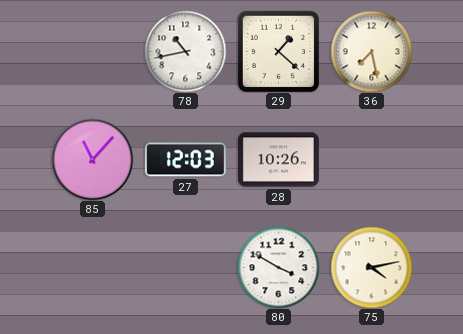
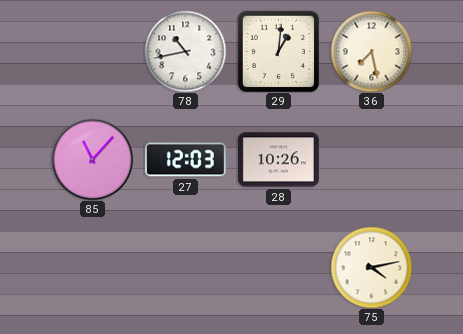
29: 1:22 -> 1:01
80: 3:50 -> none
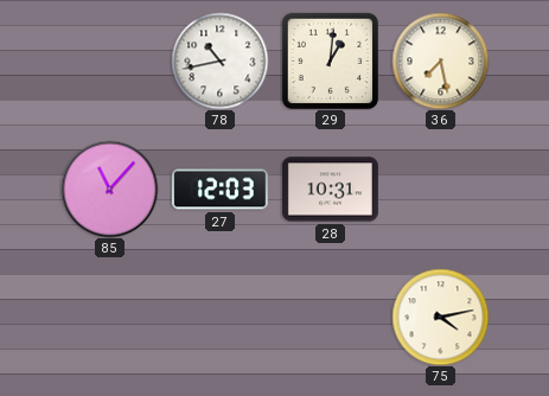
28: 10:26 -> 10:31
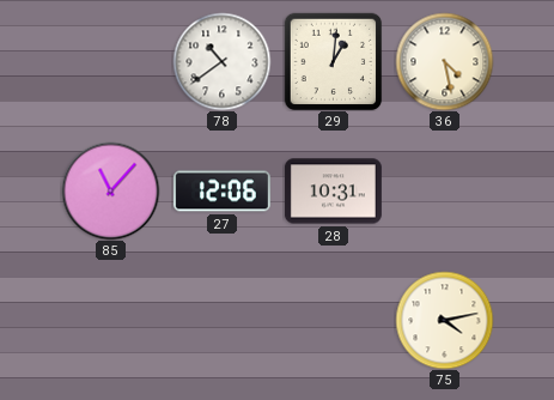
78: 10:43 -> 10:39
36: 7:28 -> 4:28
27: 12:03 -> 12:06
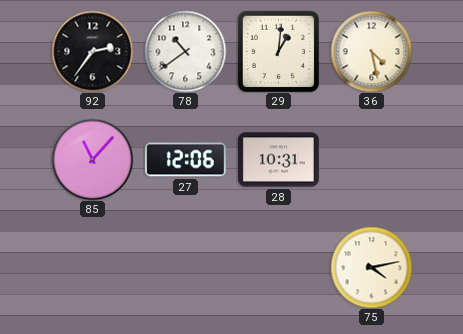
92: none -> 2:36
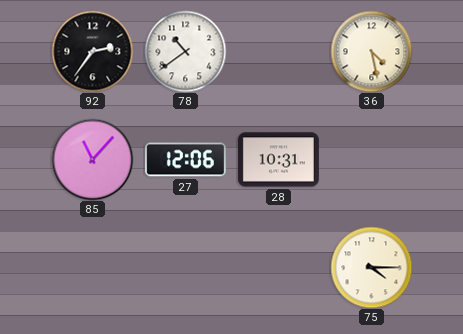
29: 1:01 -> none
75: 4:13 -> 4:15
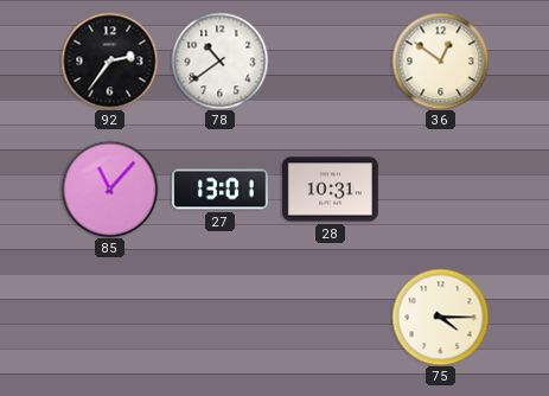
36: 4:28 -> 12:51
27: 12:06 -> 13:01
